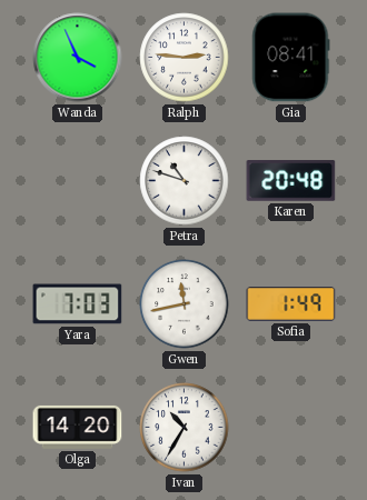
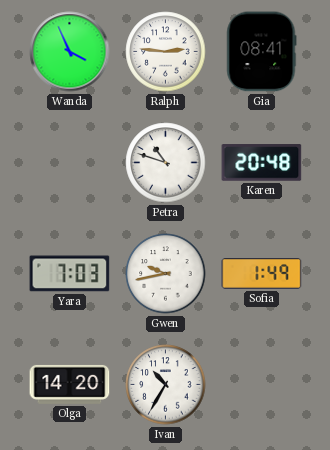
Gwen: 11:43 -> 9:43
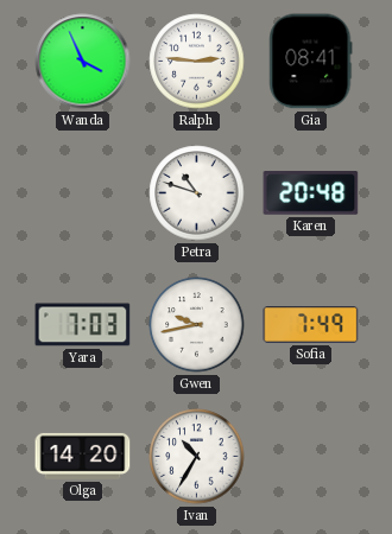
Sofia: 1:49 -> 7:49
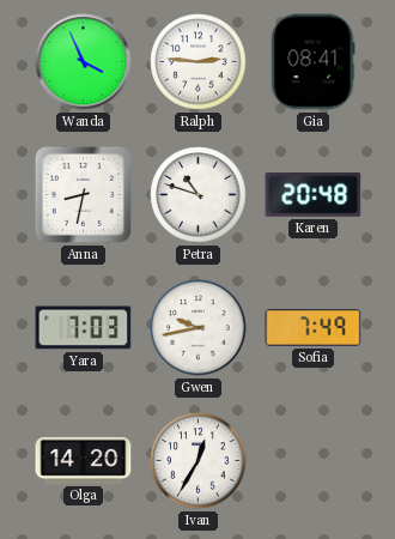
Anna: none -> 8:32
Ivan: 10:35 -> 12:35
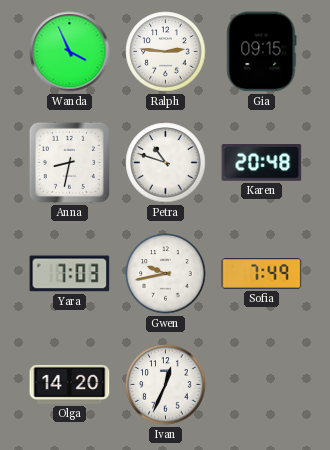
Gia: 08:41 -> 09:15
Ivan: 12:35 -> 12:34
